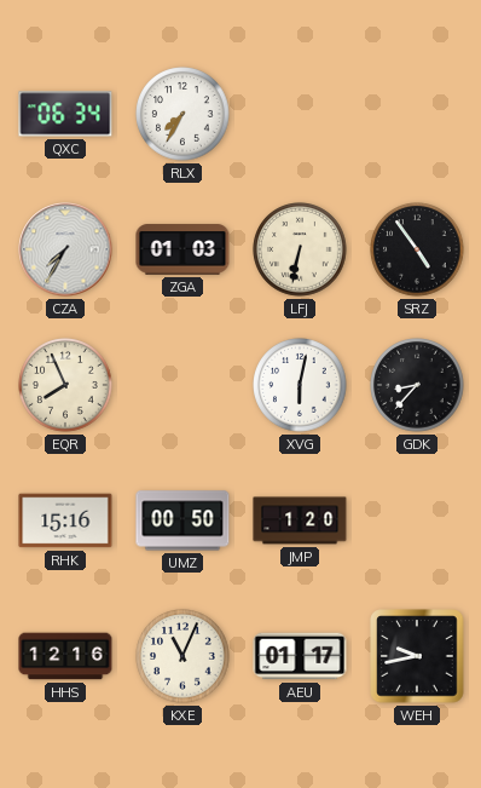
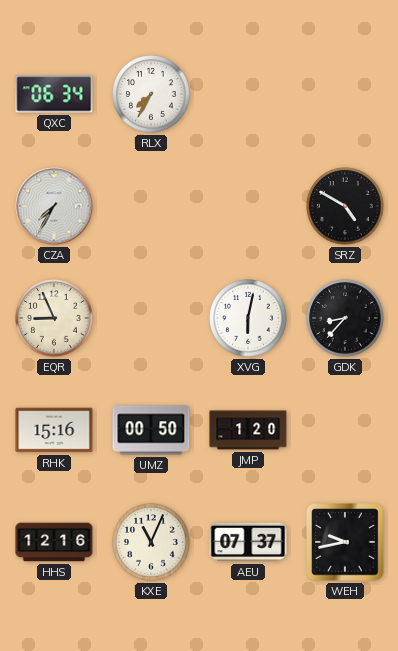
ZGA: 01:03 -> none
LFJ: 6:32 -> none
SRZ: 4:54 -> 4:50
EQR: 7:56 -> 8:56
AEU: 01:17 -> 07:37
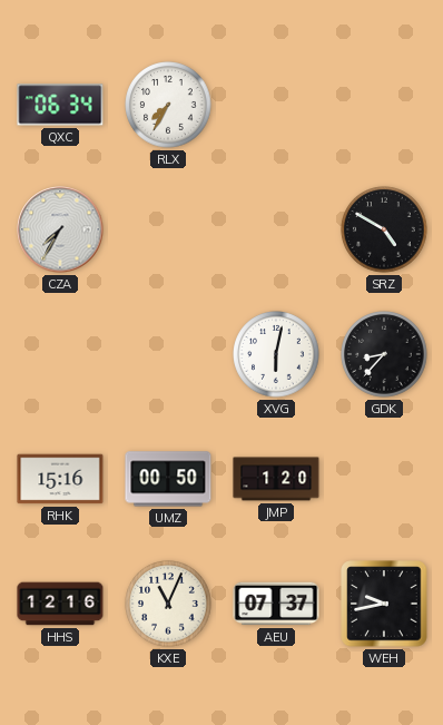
EQR: 8:56 -> none
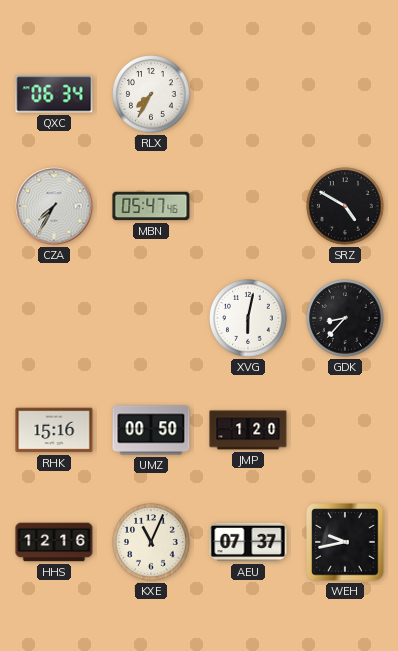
MBN: none -> 05:47
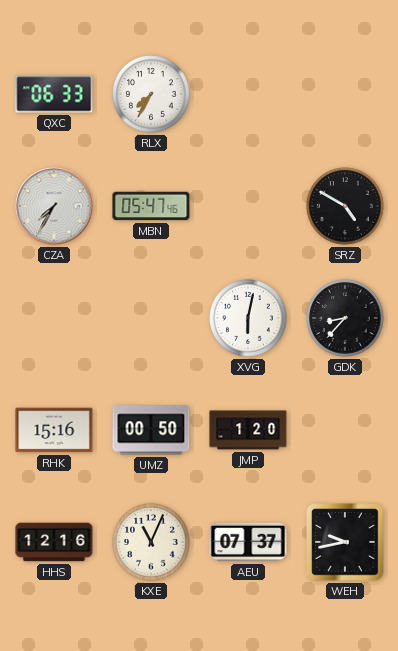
QXC: 06:34 -> 06:33
